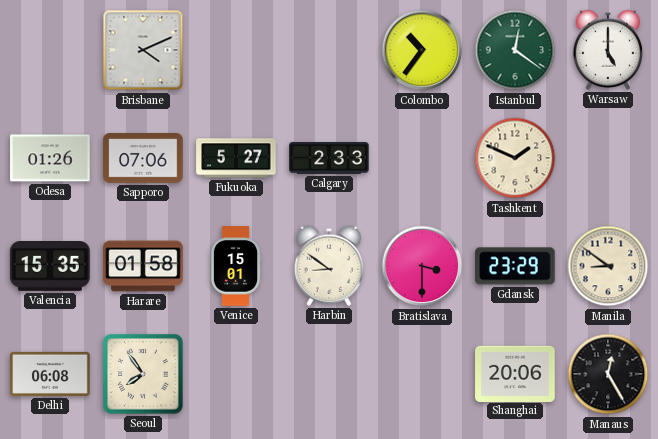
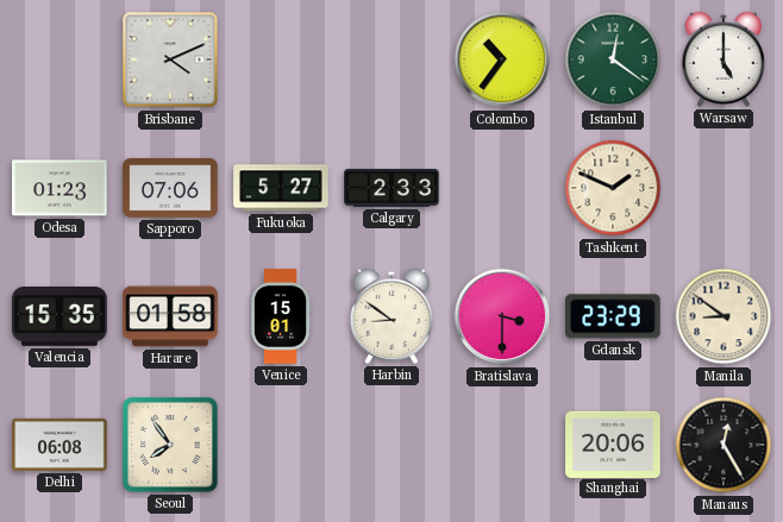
Odesa: 01:26 -> 01:23
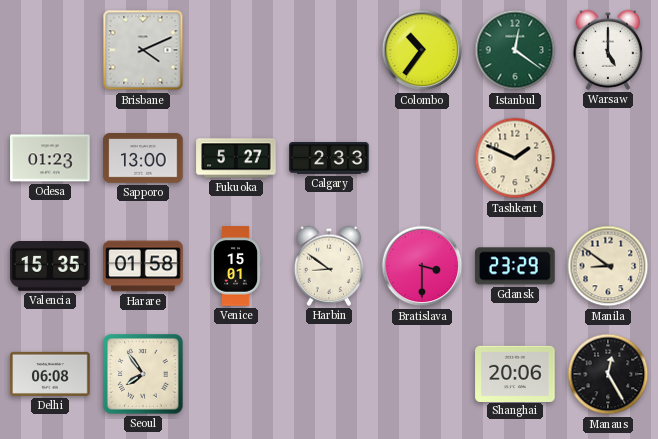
Sapporo: 07:06 -> 13:00
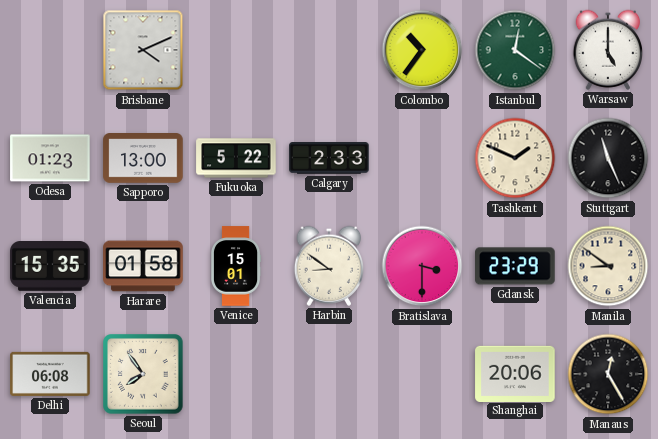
Fukuoka: 5:27 -> 5:22
Stuttgart: none -> 11:26
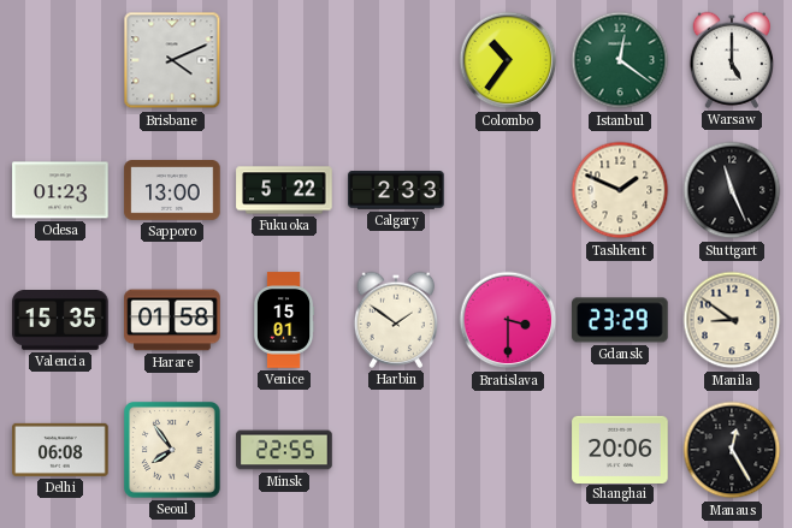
Harbin: 8:51 -> 1:51
Minsk: none -> 22:55
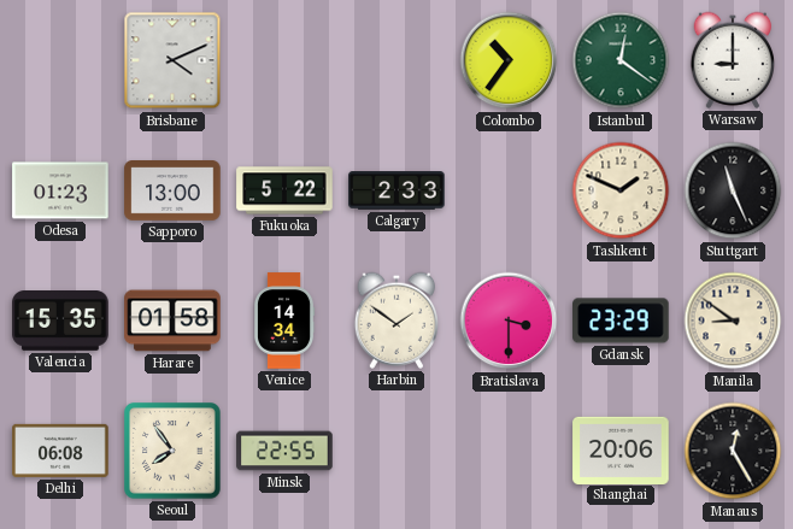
Warsaw: 5:00 -> 9:00
Venice: 15:01 -> 14:34
